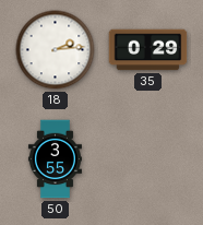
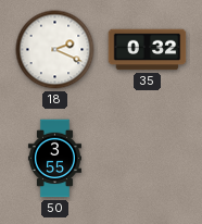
18: 2:14 -> 2:19
35: 0:29 -> 0:32
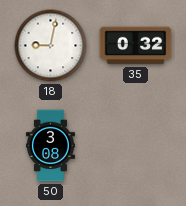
18: 2:19 -> 9:02
50: 3:55 -> 3:08
